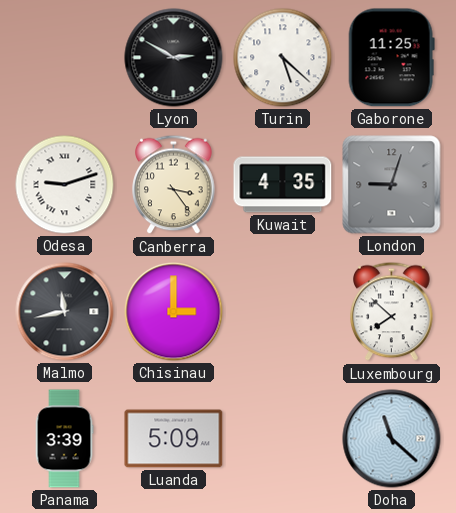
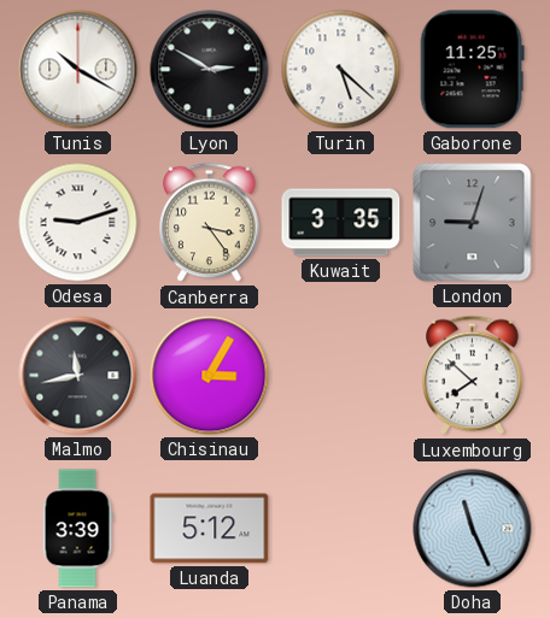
Tunis: none -> 10:20
Kuwait: 4:35 -> 3:35
Chisinau: 3:00 -> 3:05
Luanda: 5:09 -> 5:12
Doha: 11:22 -> 11:26
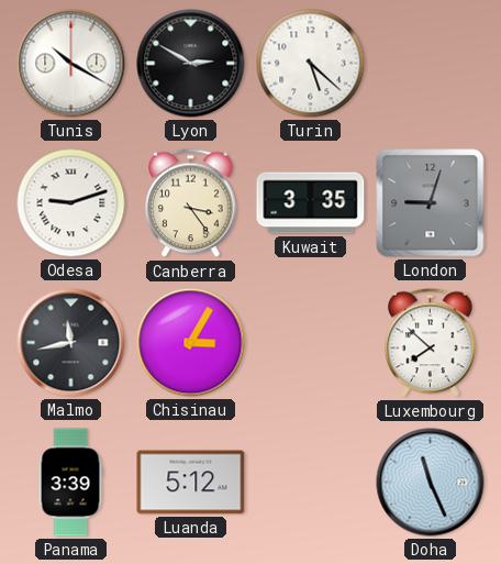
Gaborone: 11:25 -> none
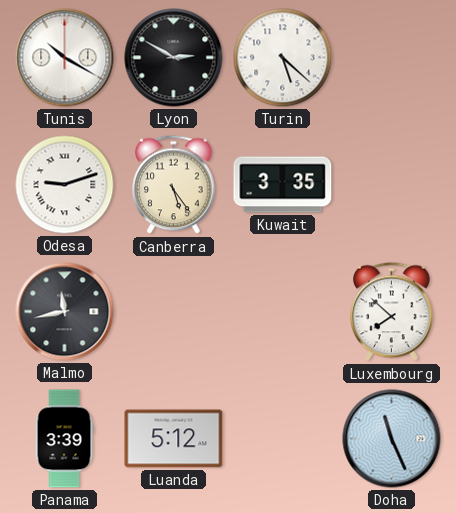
Canberra: 3:24 -> 5:24
London: 9:03 -> none
Chisinau: 3:05 -> none
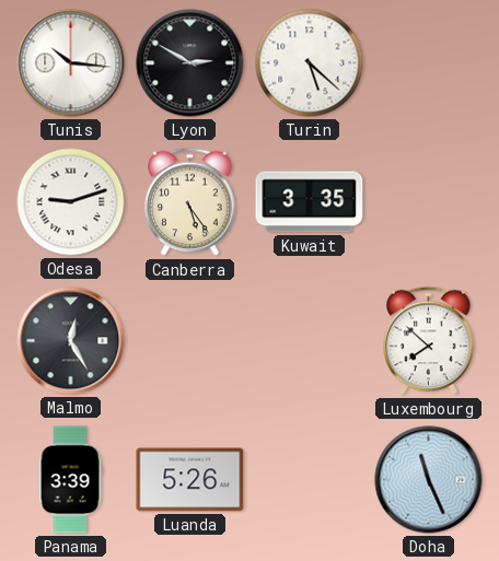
Tunis: 10:20 -> 10:16
Malmo: 11:43 -> 12:25
Luanda: 5:12 -> 5:26
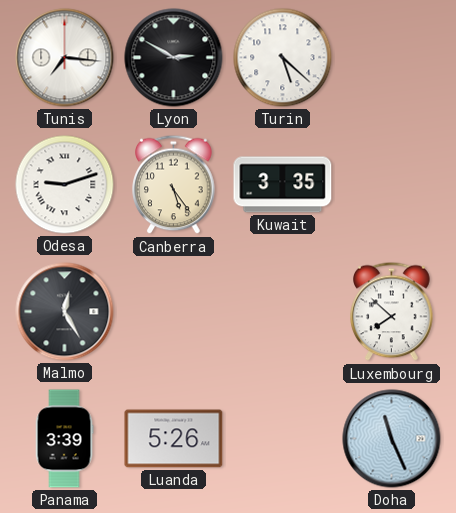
Tunis: 10:16 -> 7:16
